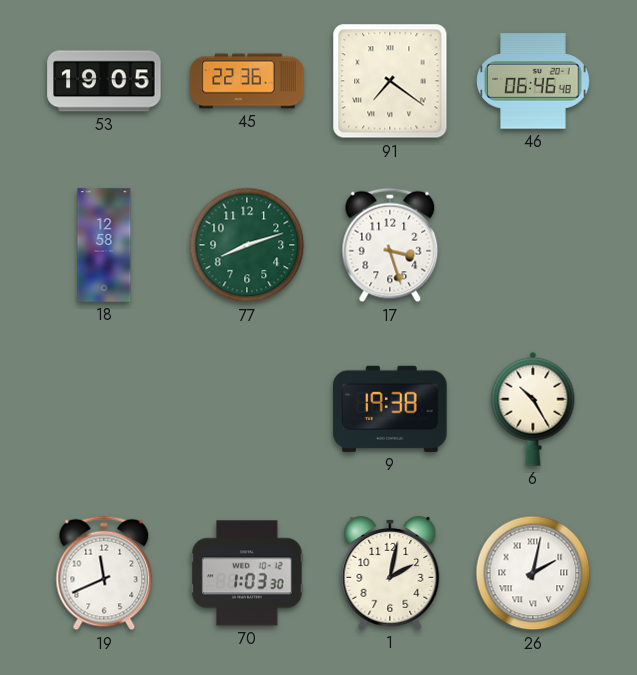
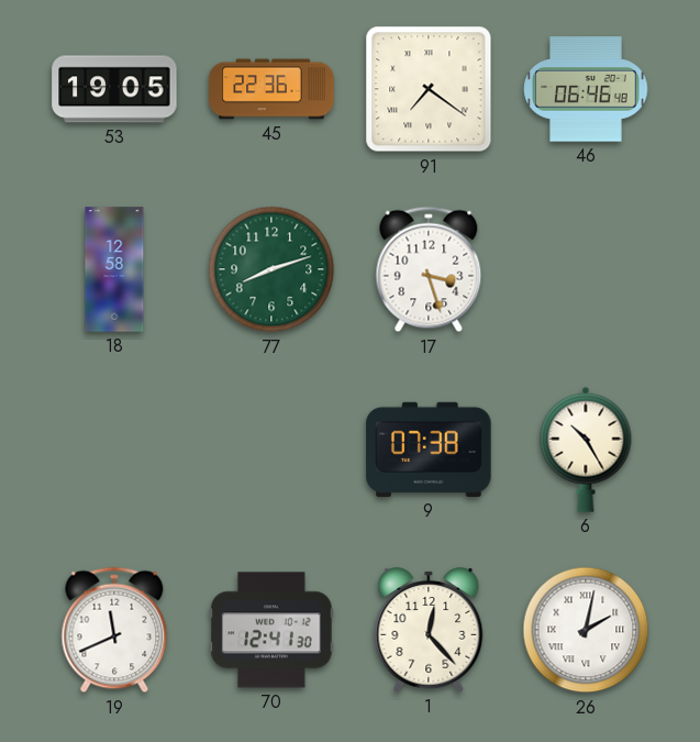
9: 19:38 -> 07:38
70: 1:03 -> 12:41
1: 2:02 -> 12:23
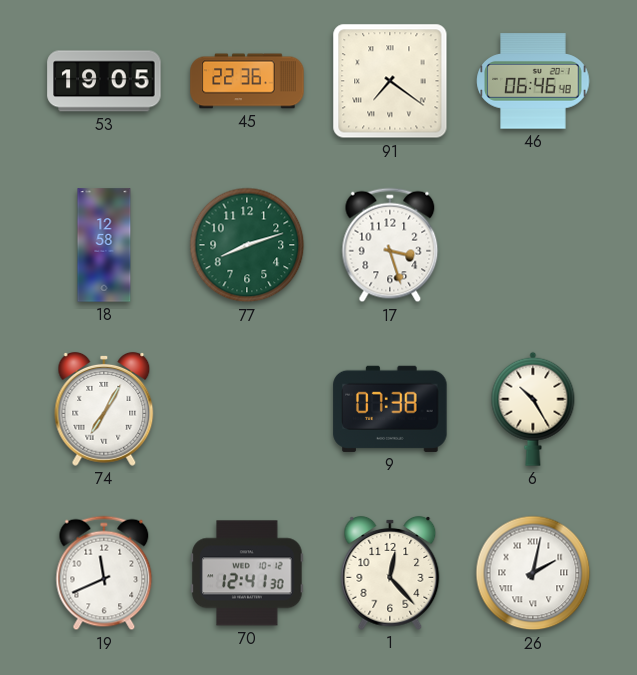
74: none -> 7:05
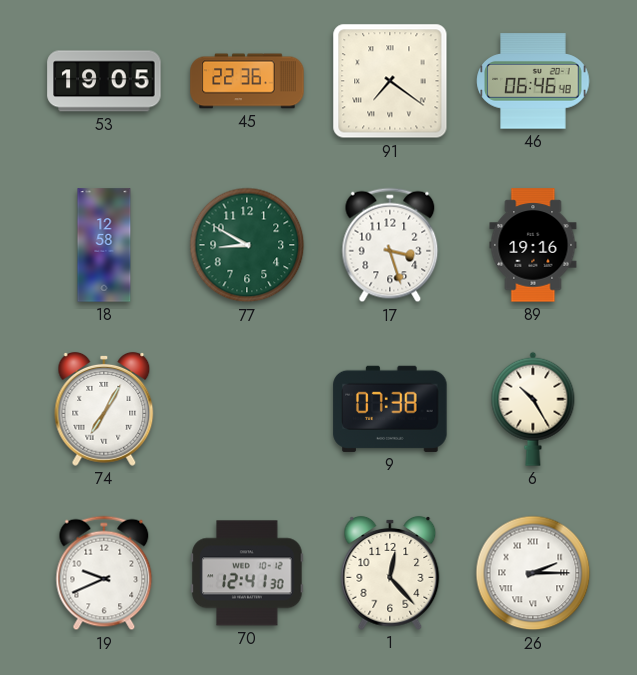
77: 8:12 -> 8:50
89: none -> 19:16
19: 11:41 -> 9:41
26: 2:02 -> 2:15
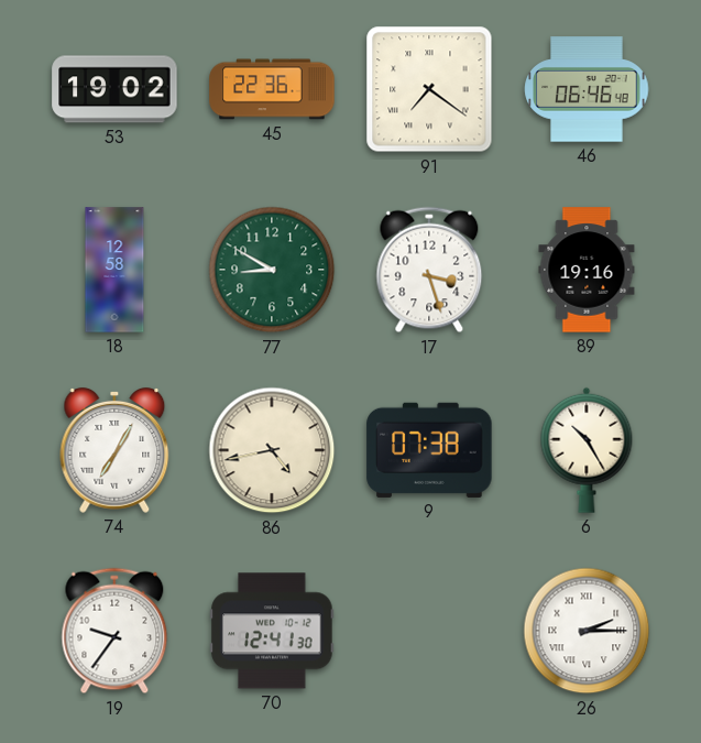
53: 19:05 -> 19:02
86: none -> 4:43
19: 9:41 -> 9:36
1: 12:23 -> none
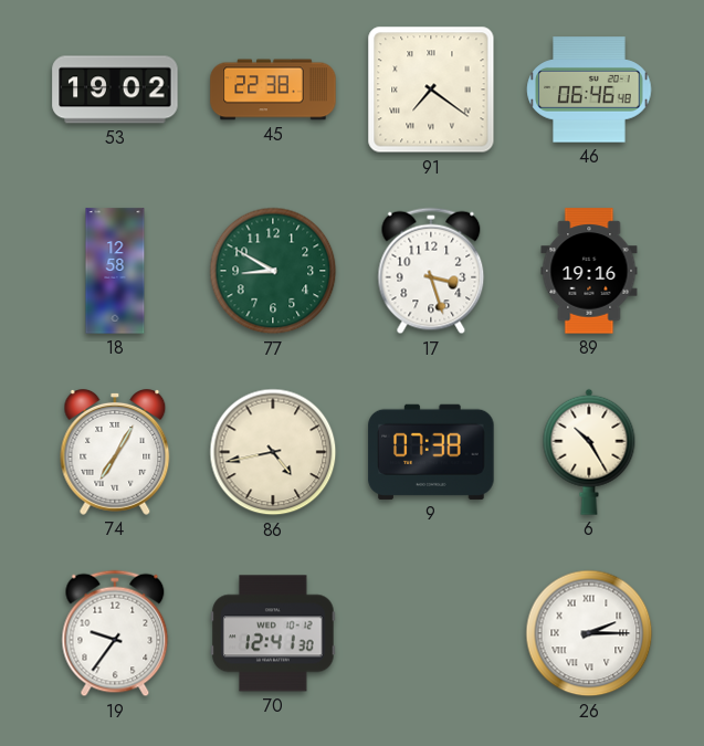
45: 22:36 -> 22:38
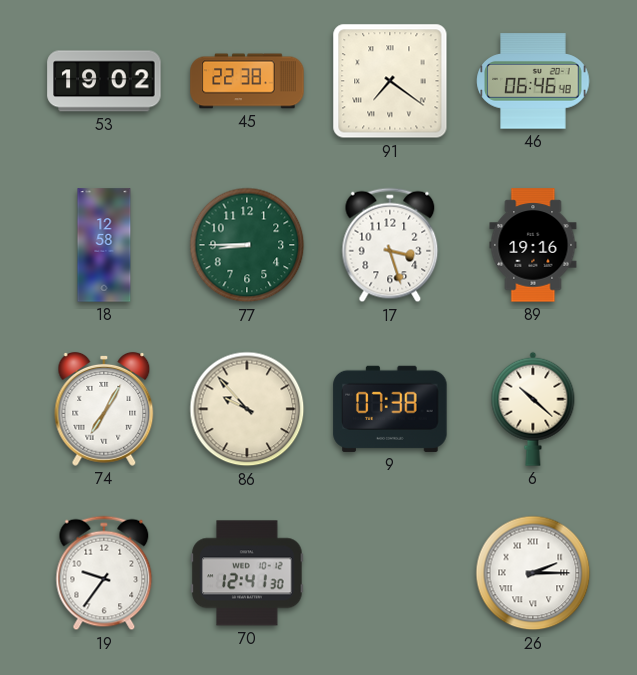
77: 8:50 -> 8:45
86: 4:43 -> 9:53
6: 10:25 -> 10:22
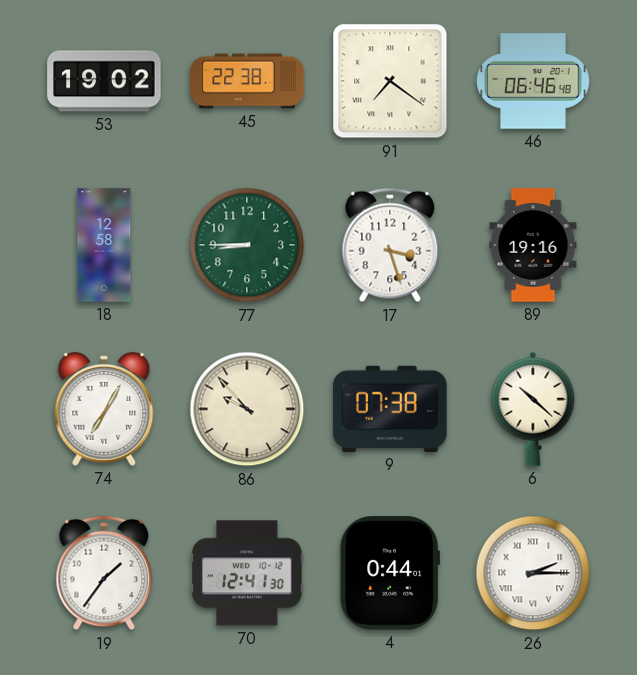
19: 9:36 -> 1:36
4: none -> 0:44
